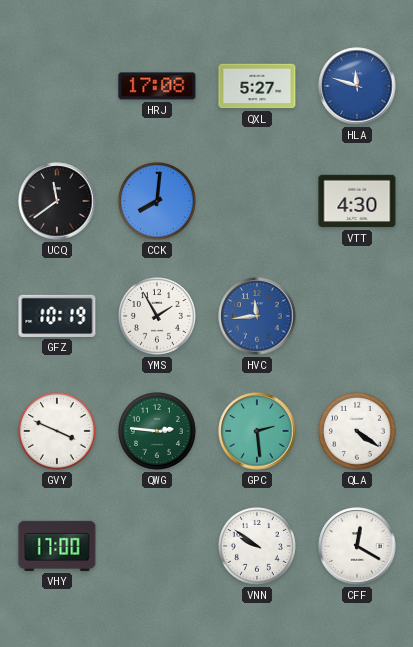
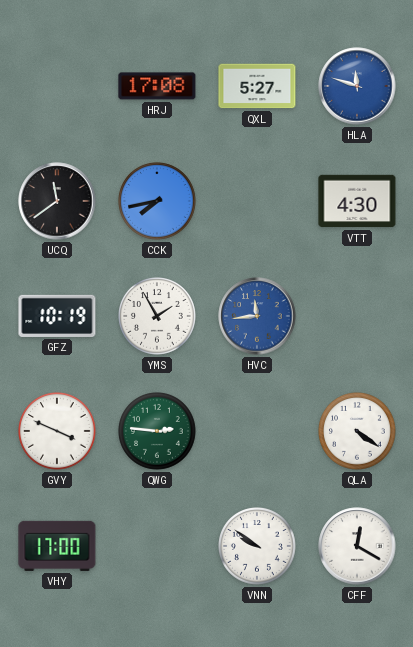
CCK: 8:01 -> 7:43
GPC: 2:29 -> none
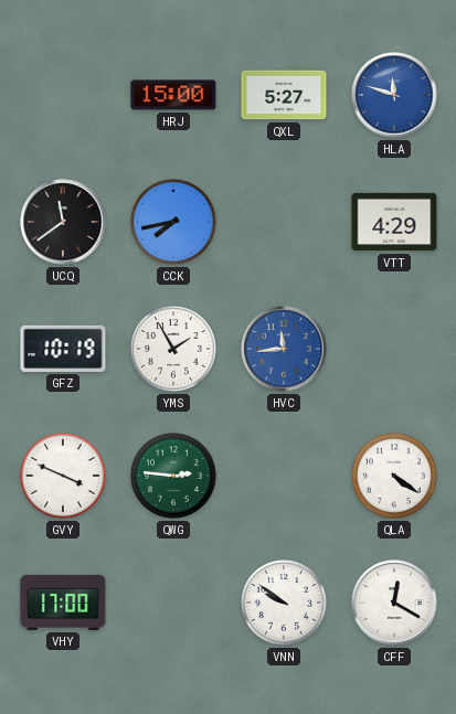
HRJ: 17:08 -> 15:00
VTT: 4:30 -> 4:29
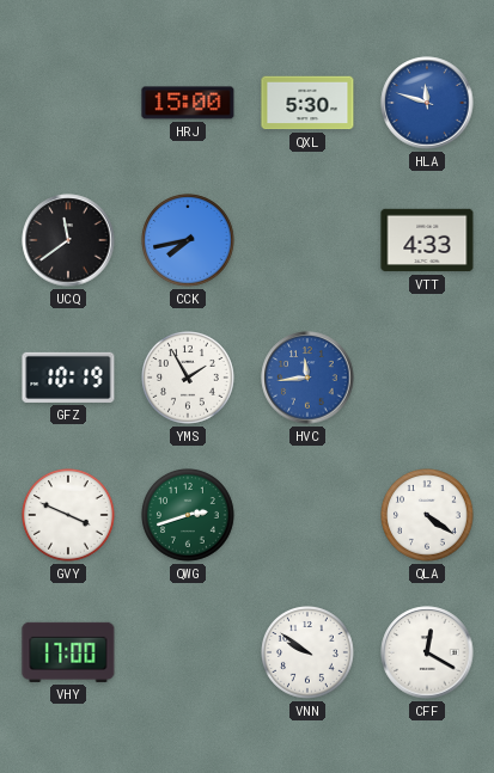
QXL: 5:27 -> 5:30
VTT: 4:29 -> 4:33
QWG: 2:46 -> 2:42
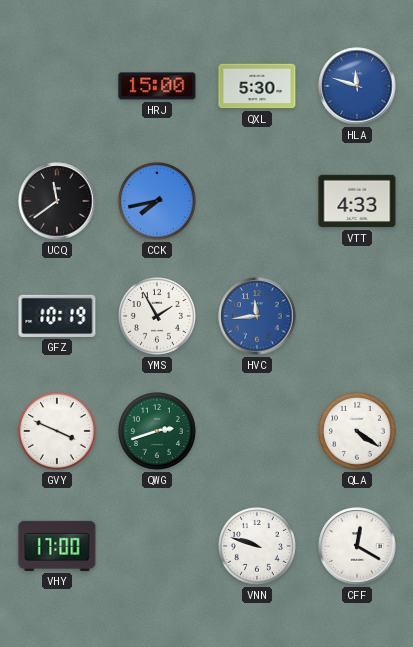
VNN: 9:51 -> 9:48
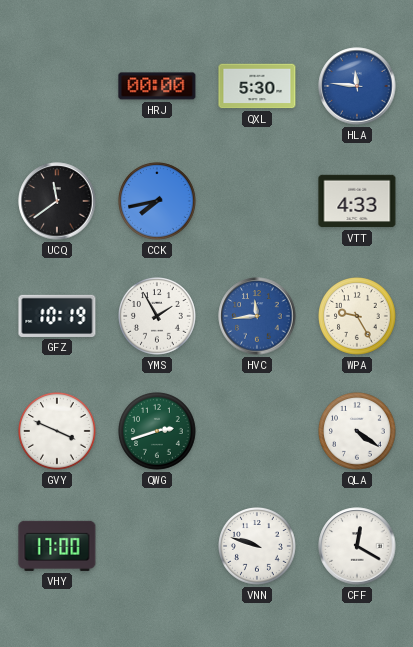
HRJ: 15:00 -> 00:00
HLA: 11:48 -> 11:46
WPA: none -> 9:25
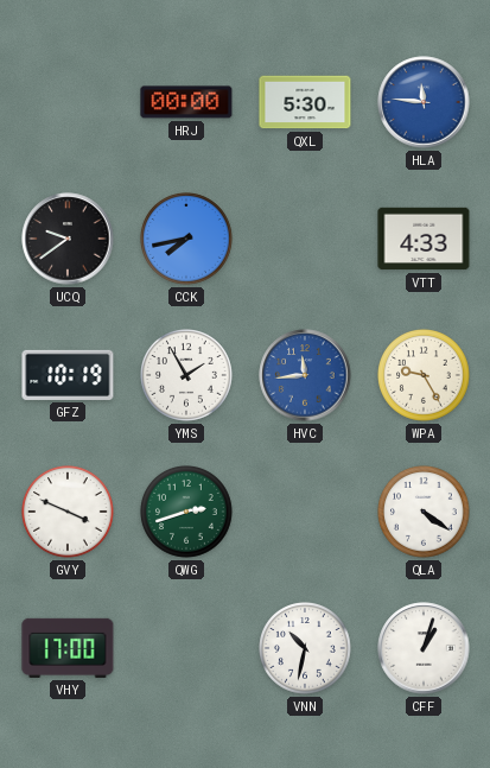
UCQ: 11:39 -> 9:39
VNN: 9:48 -> 10:32
CFF: 12:20 -> 1:03
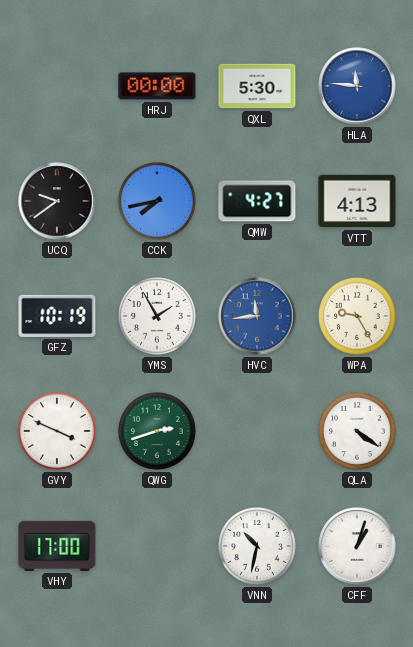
QMW: none -> 4:27
VTT: 4:33 -> 4:13
